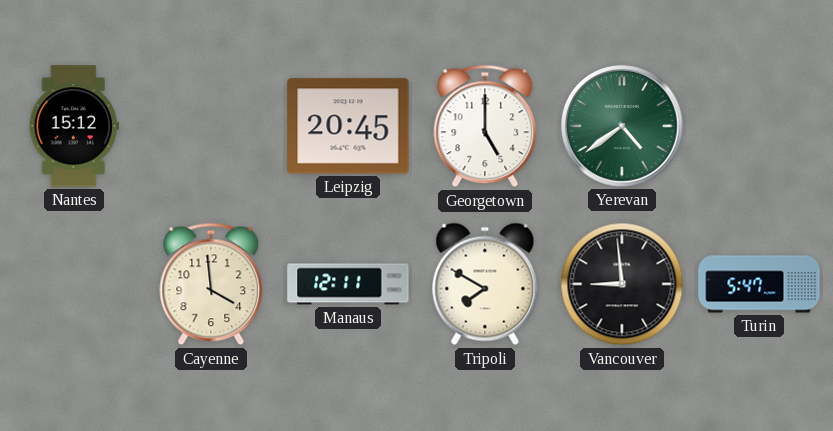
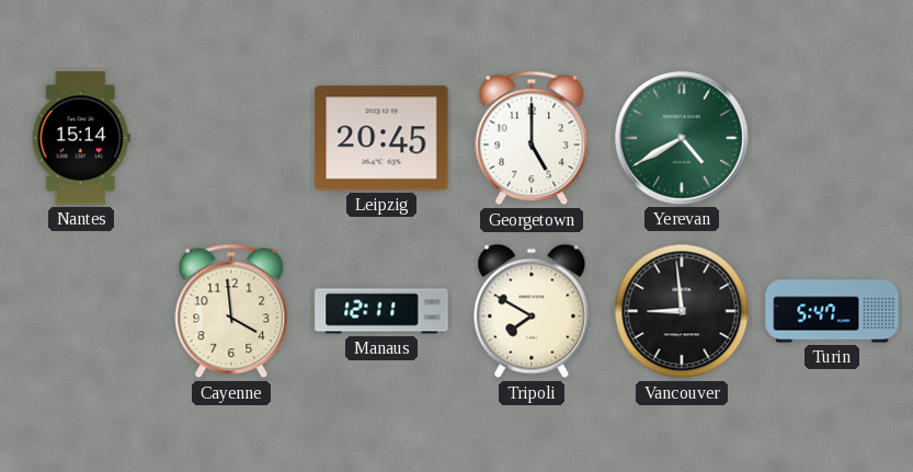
Nantes: 15:12 -> 15:14
Yerevan: 4:39 -> 4:40
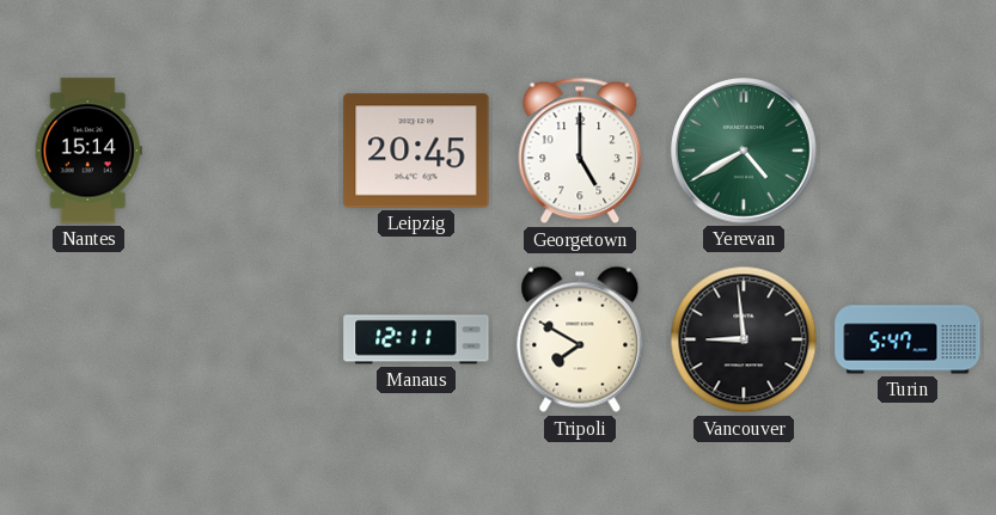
Cayenne: 3:59 -> none
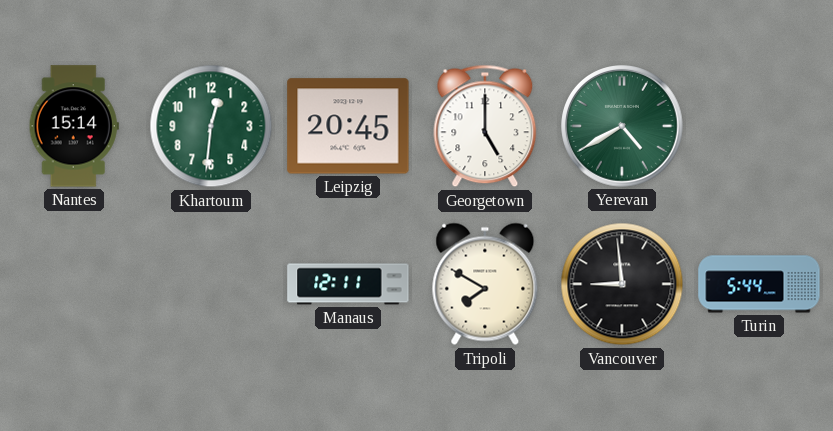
Khartoum: none -> 12:31
Turin: 5:47 -> 5:44
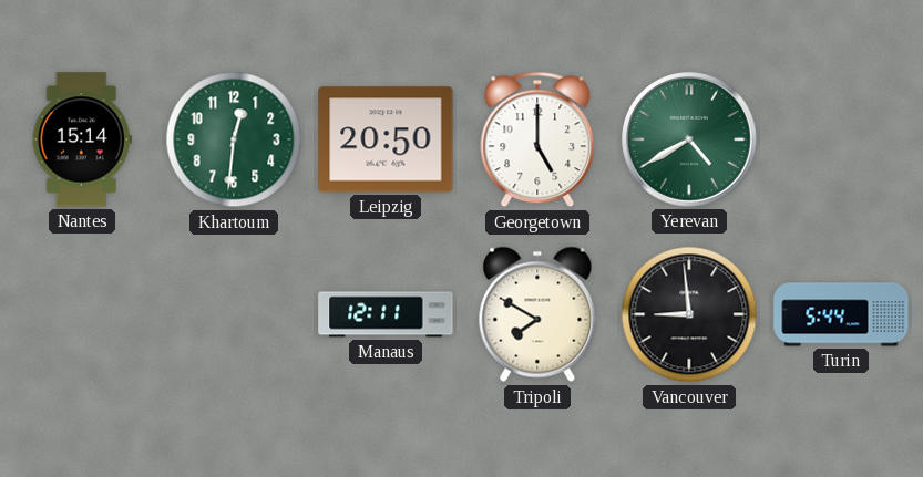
Leipzig: 20:45 -> 20:50
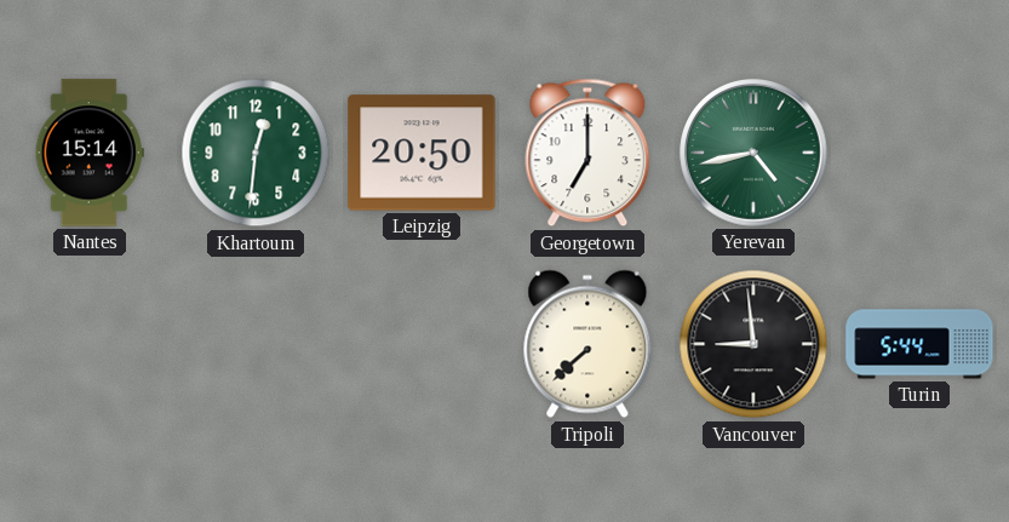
Georgetown: 5:00 -> 7:00
Yerevan: 4:40 -> 4:43
Manaus: 12:11 -> none
Tripoli: 7:50 -> 7:38
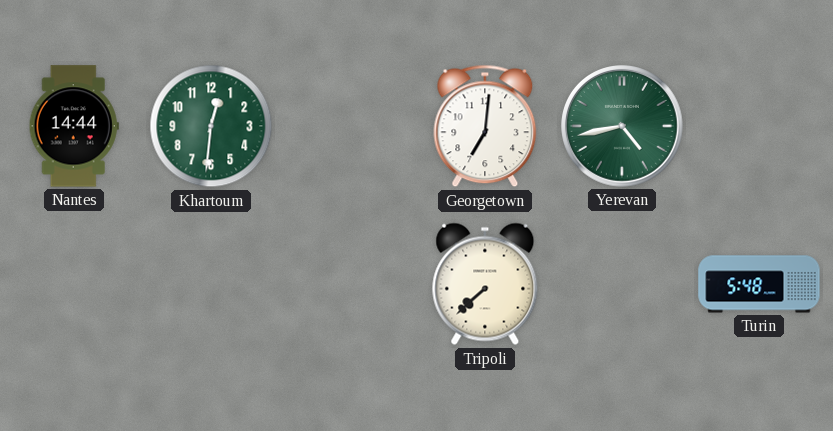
Nantes: 15:14 -> 14:44
Leipzig: 20:50 -> none
Georgetown: 7:00 -> 7:01
Vancouver: 8:59 -> none
Turin: 5:44 -> 5:48
